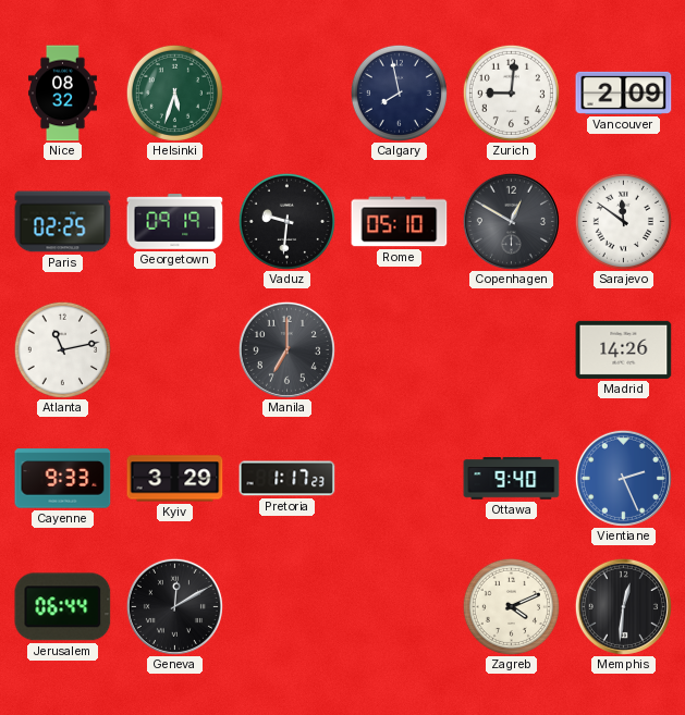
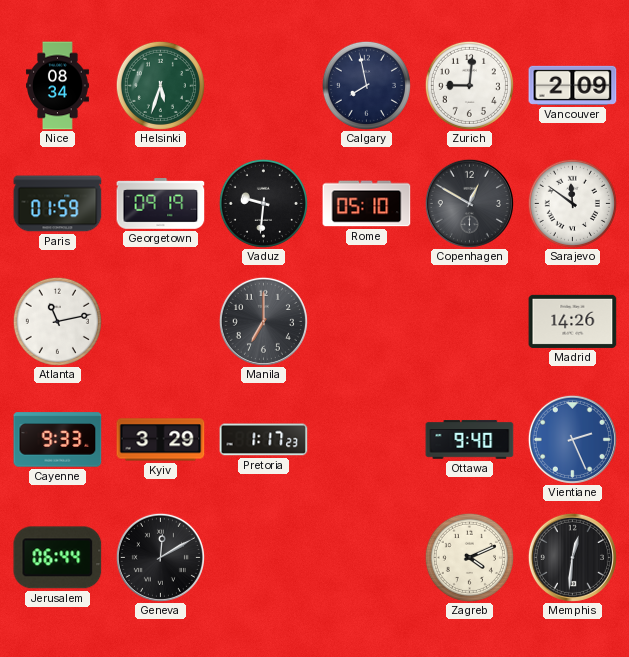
Nice: 08:32 -> 08:34
Paris: 02:25 -> 01:59
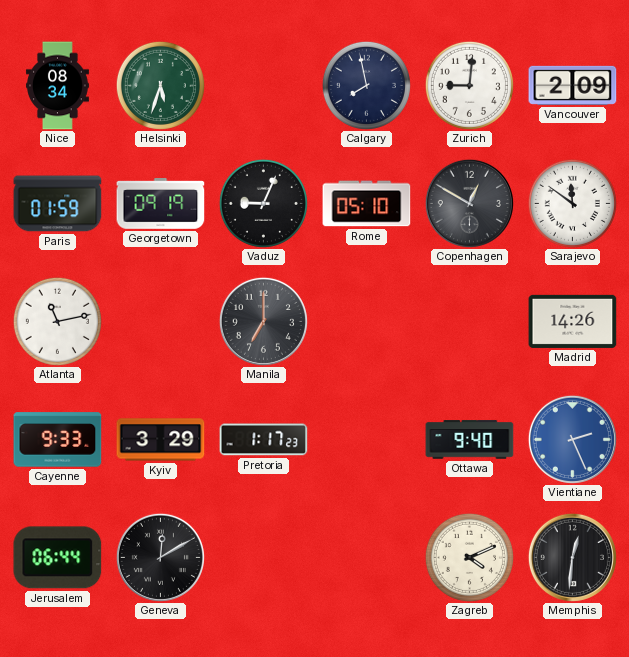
Vaduz: 9:31 -> 9:04
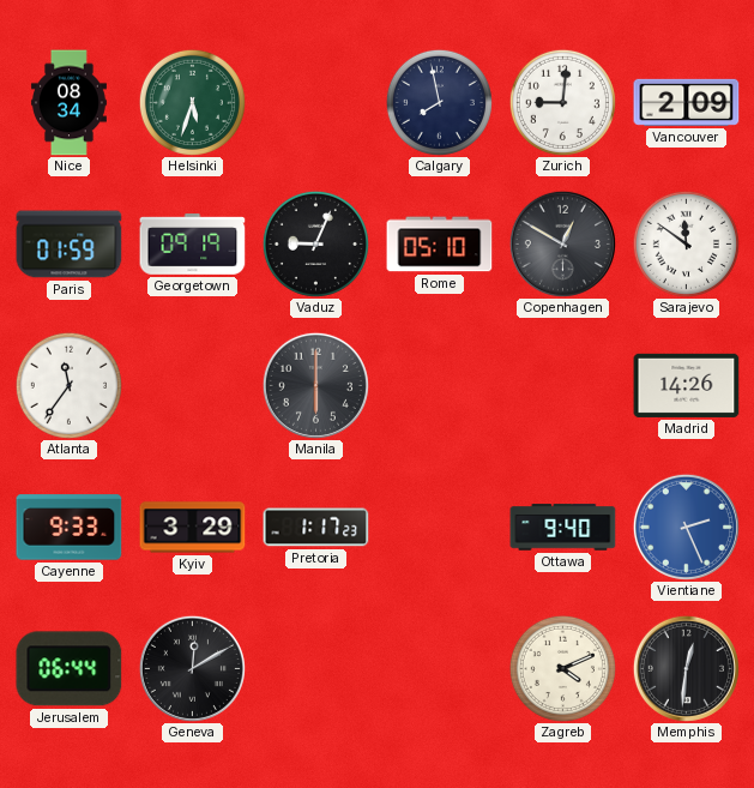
Atlanta: 11:13 -> 11:36
Manila: 7:00 -> 6:00
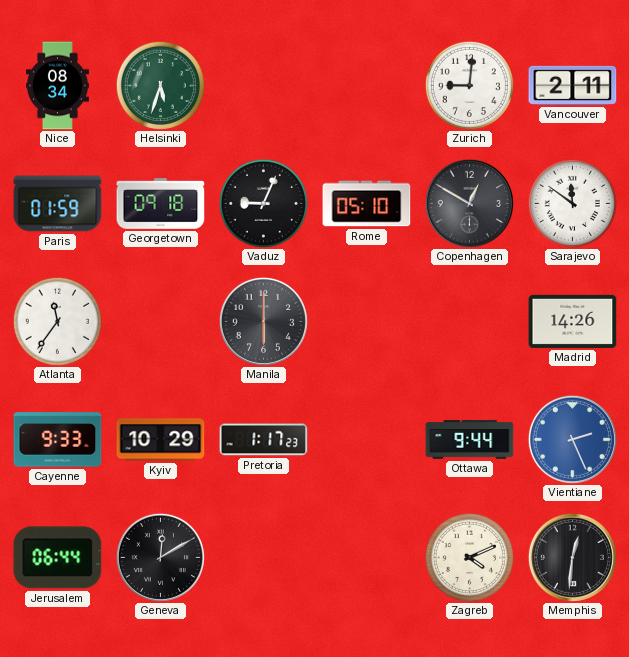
Calgary: 7:58 -> none
Vancouver: 2:09 -> 2:11
Georgetown: 09:19 -> 09:18
Kyiv: 3:29 -> 10:29
Ottawa: 9:40 -> 9:44
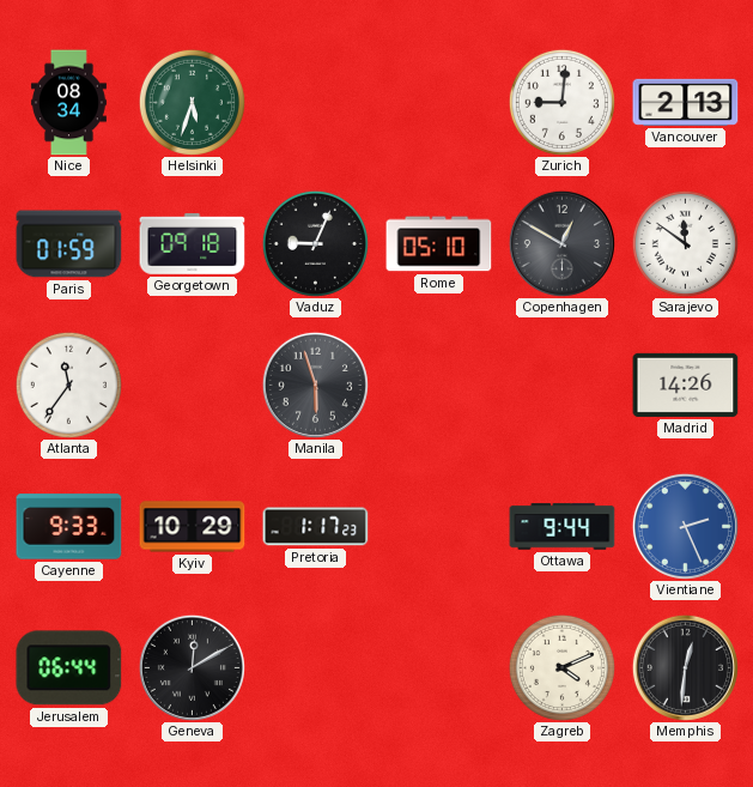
Vancouver: 2:11 -> 2:13
Manila: 6:00 -> 5:57
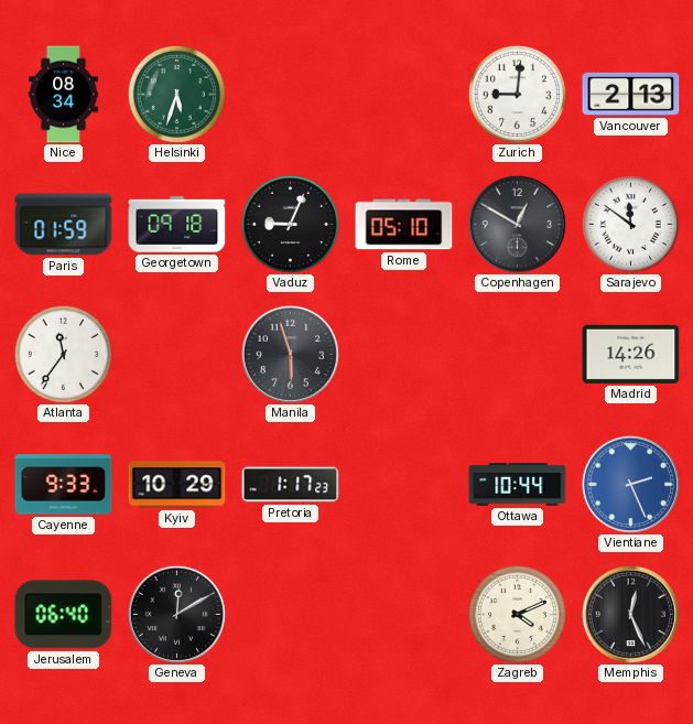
Ottawa: 9:44 -> 10:44
Jerusalem: 06:44 -> 06:40
Memphis: 12:31 -> 12:26
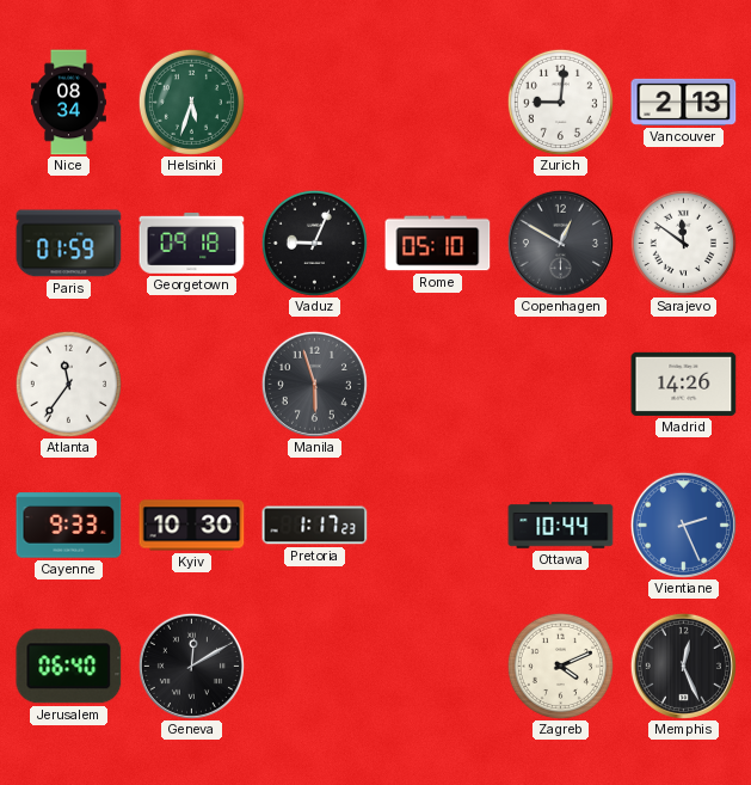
Kyiv: 10:29 -> 10:30
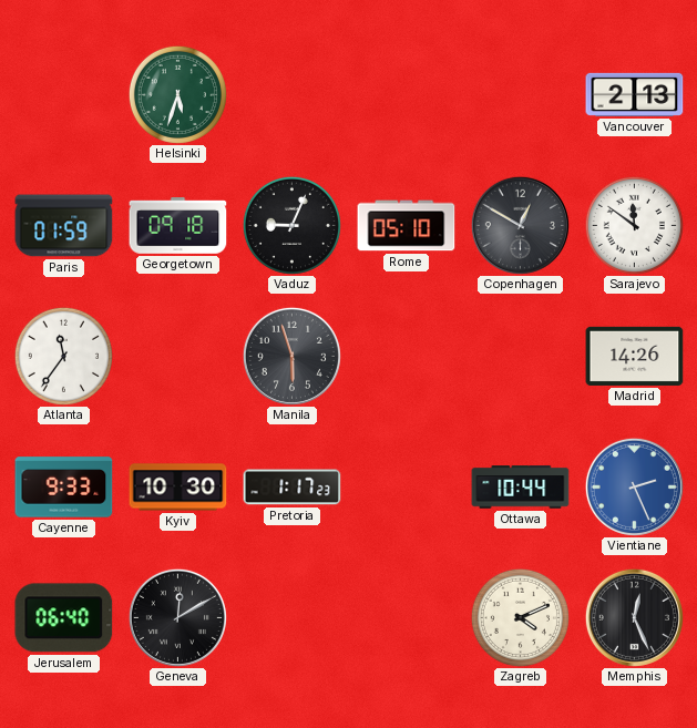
Nice: 08:34 -> none
Zurich: 9:01 -> none
